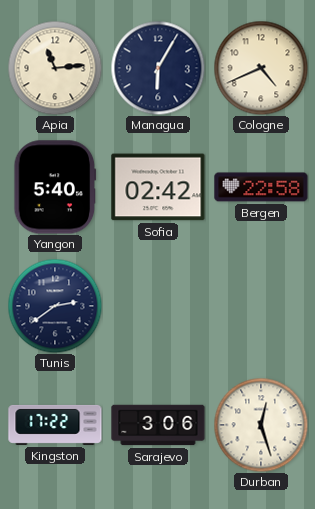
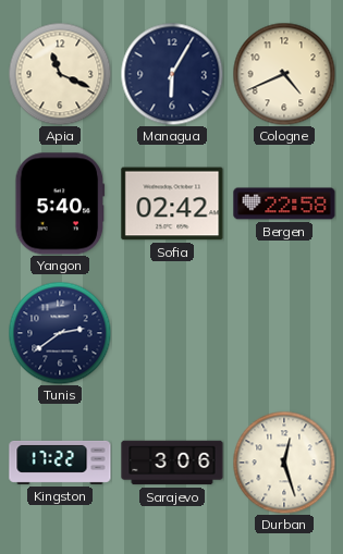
Apia: 11:14 -> 11:19
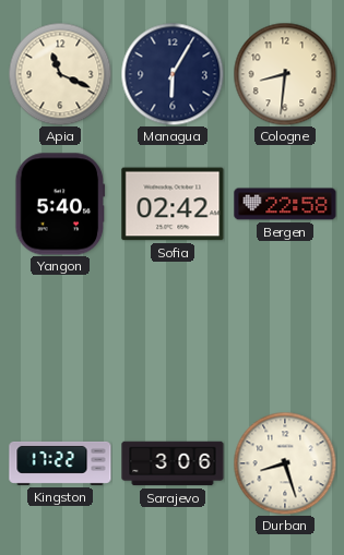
Cologne: 4:41 -> 8:31
Tunis: 2:39 -> none
Durban: 12:27 -> 8:27
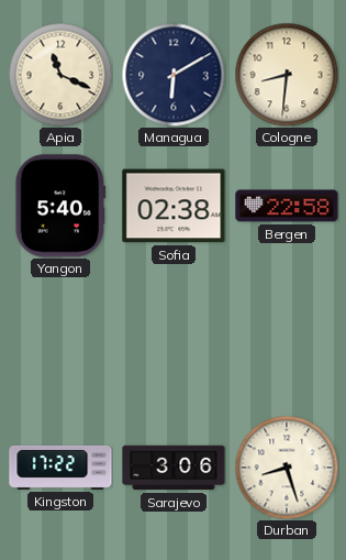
Managua: 6:05 -> 6:10
Sofia: 02:42 -> 02:38
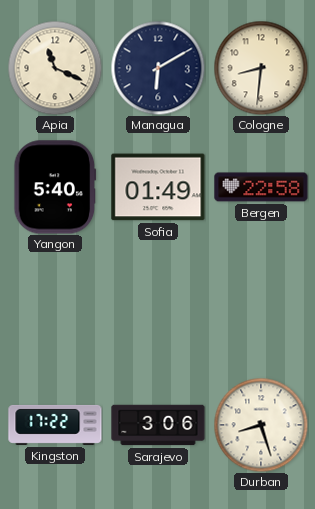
Sofia: 02:38 -> 01:49
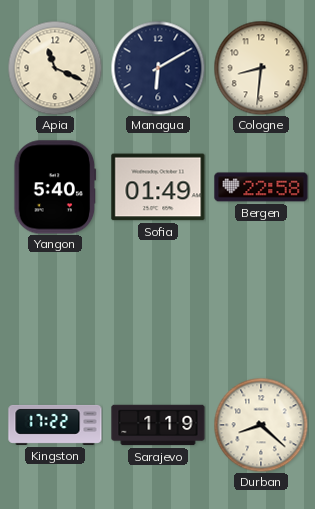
Sarajevo: 3:06 -> 1:19
Durban: 8:27 -> 8:22
